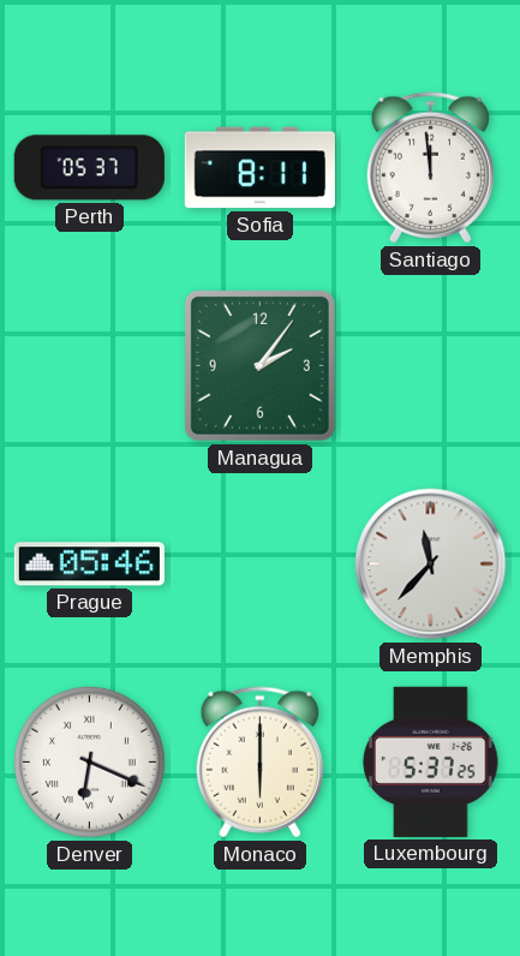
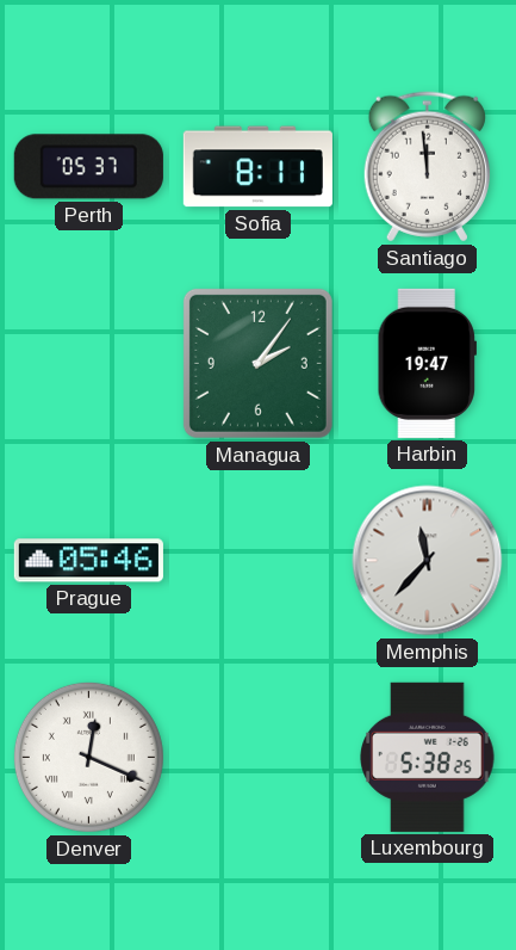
Harbin: none -> 19:47
Denver: 6:19 -> 12:19
Monaco: 6:00 -> none
Luxembourg: 5:37 -> 5:38
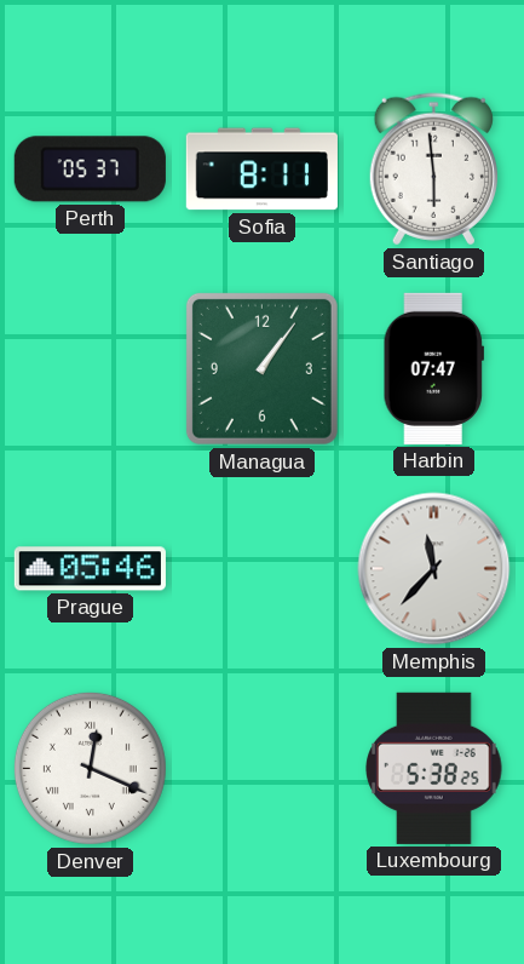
Santiago: 11:59 -> 5:59
Managua: 2:06 -> 1:06
Harbin: 19:47 -> 07:47
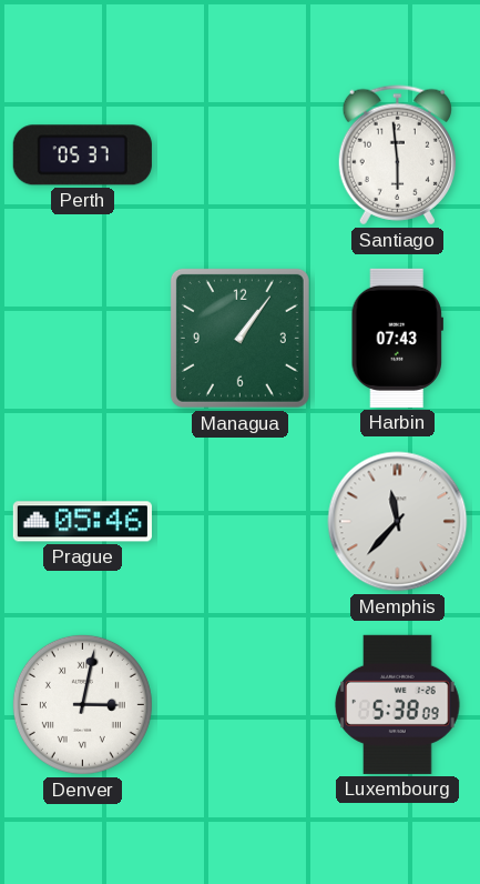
Sofia: 8:11 -> none
Harbin: 07:47 -> 07:43
Denver: 12:19 -> 3:02
Luxembourg: 5:38:25 -> 5:38:09
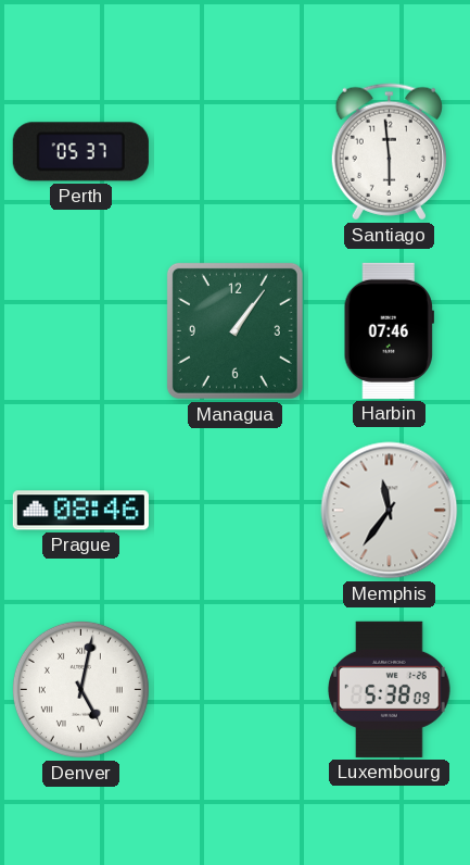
Harbin: 07:43 -> 07:46
Prague: 05:46 -> 08:46
Memphis: 11:37 -> 11:36
Denver: 3:02 -> 5:02
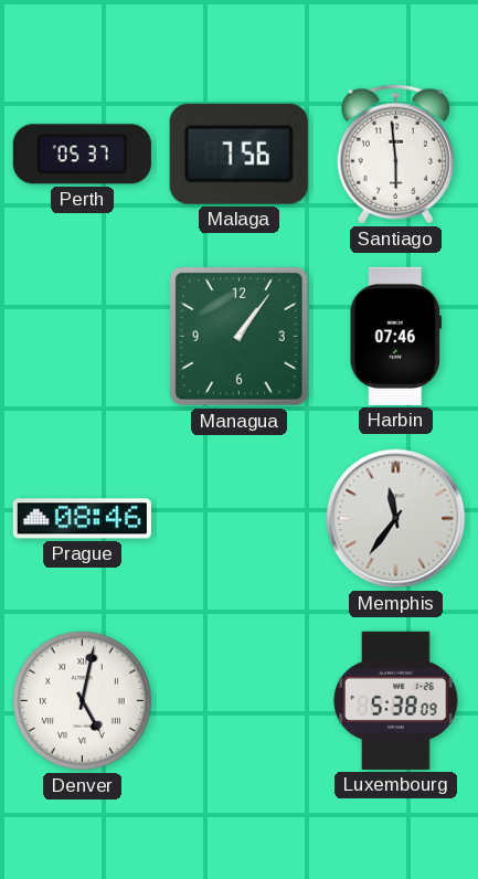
Malaga: none -> 7:56
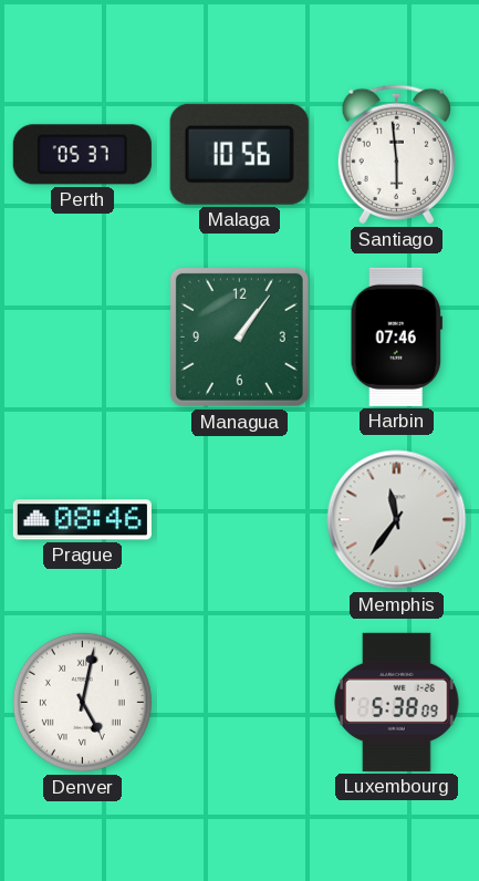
Malaga: 7:56 -> 10:56
